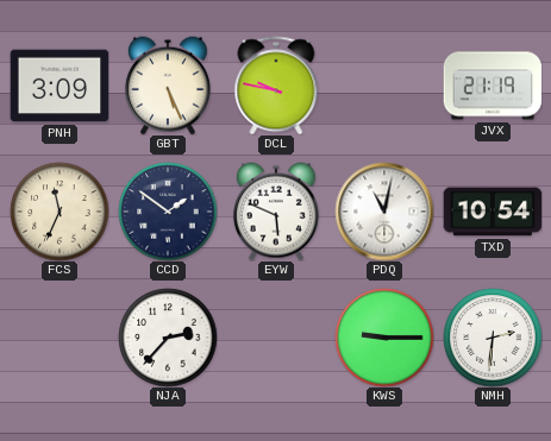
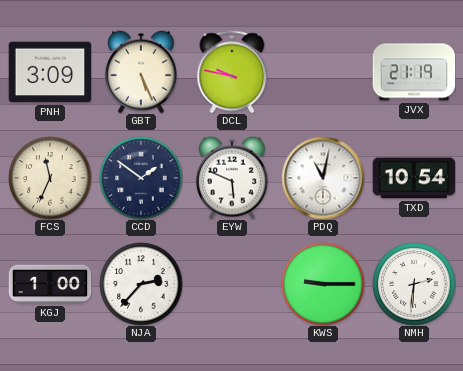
KGJ: none -> 1:00
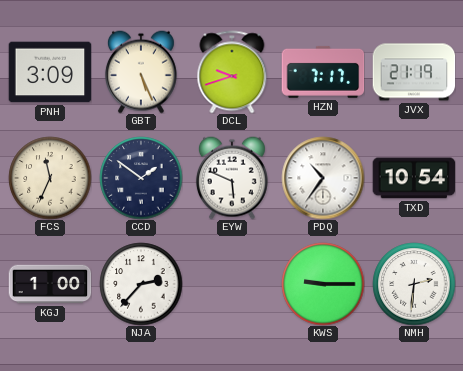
DCL: 9:47 -> 9:42
HZN: none -> 7:17
PDQ: 11:02 -> 10:36
